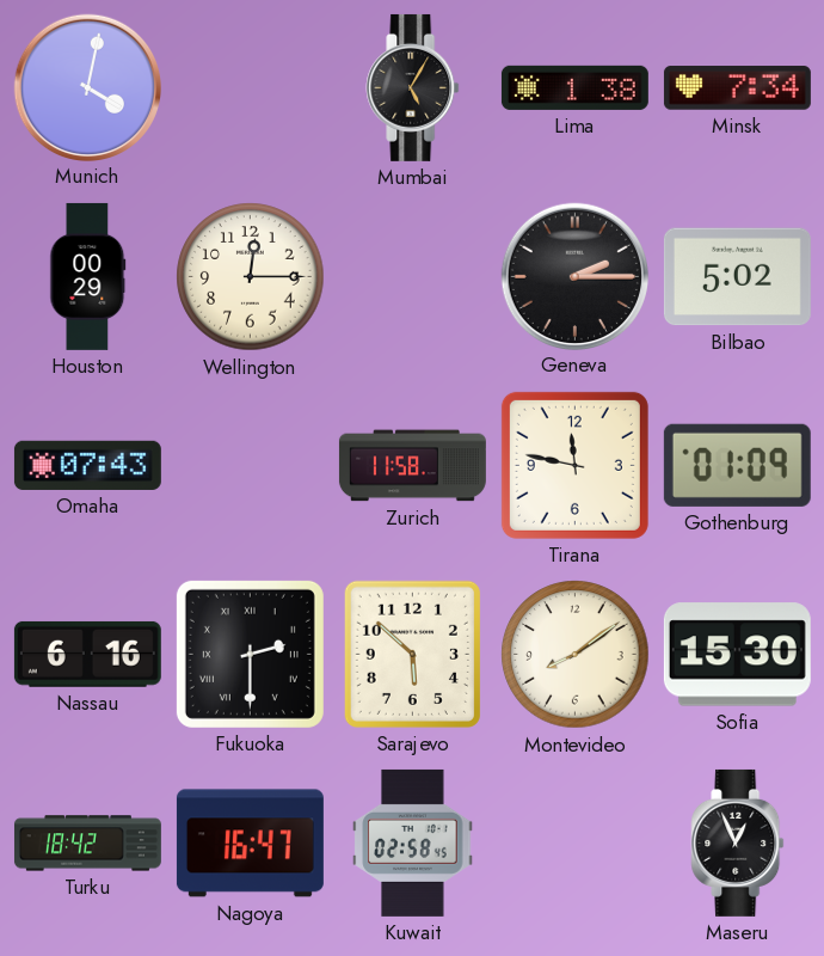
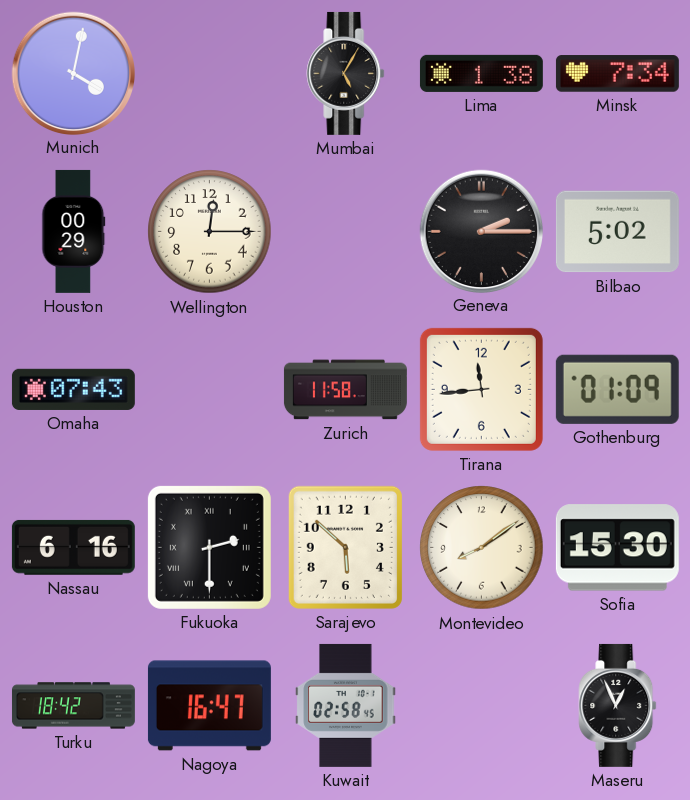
Tirana: 11:47 -> 11:44
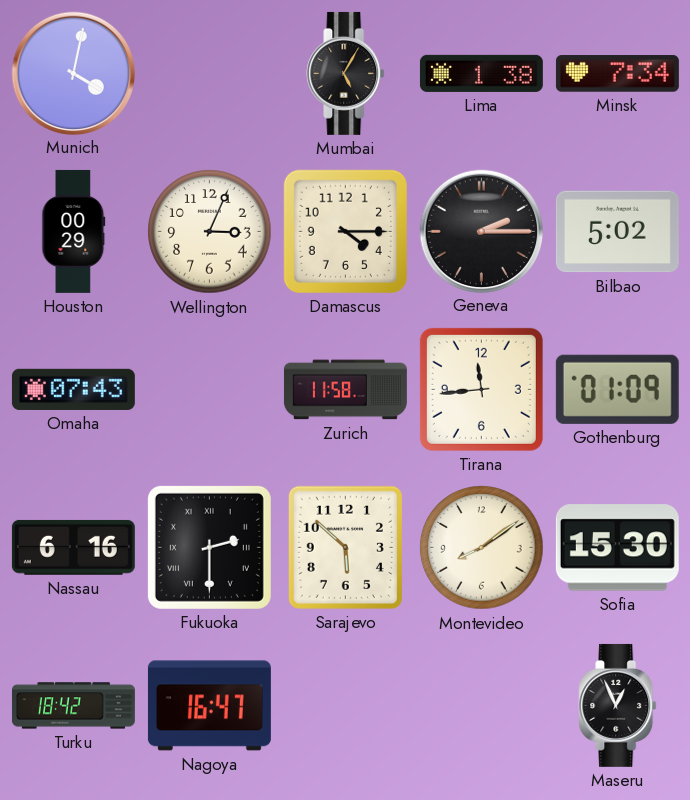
Wellington: 12:15 -> 3:04
Damascus: none -> 4:15
Kuwait: 02:58 -> none
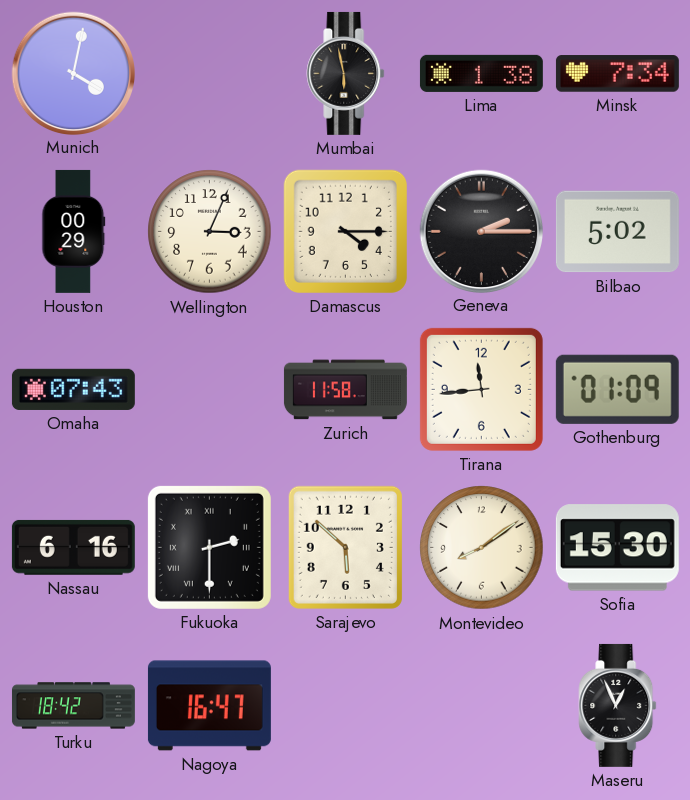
Mumbai: 5:05 -> 5:58
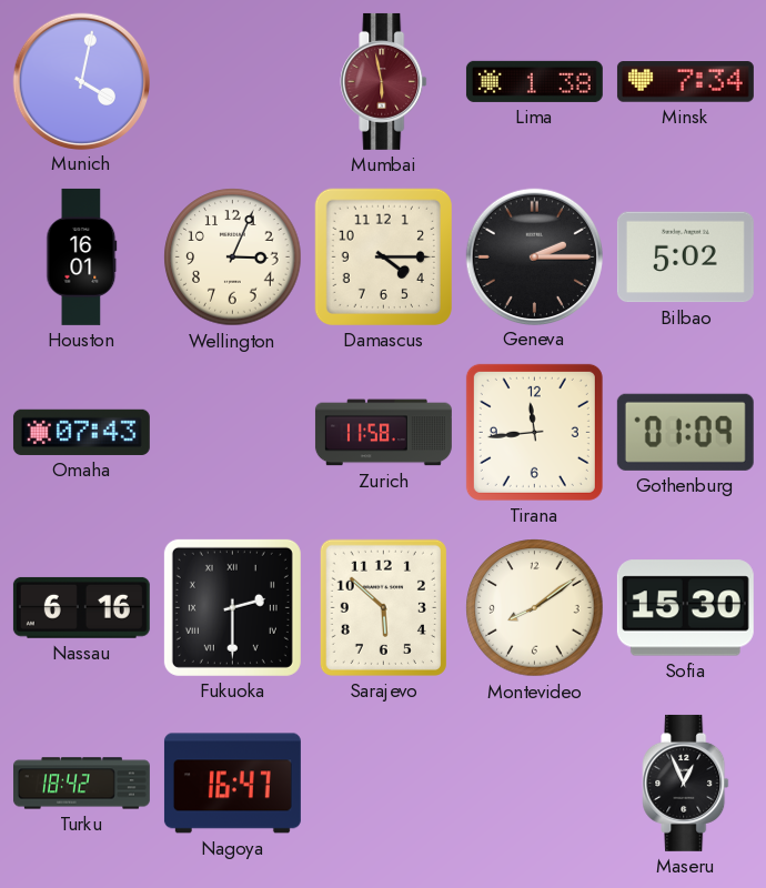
Mumbai dial: black -> burgundy
Houston: 00:29 -> 16:01
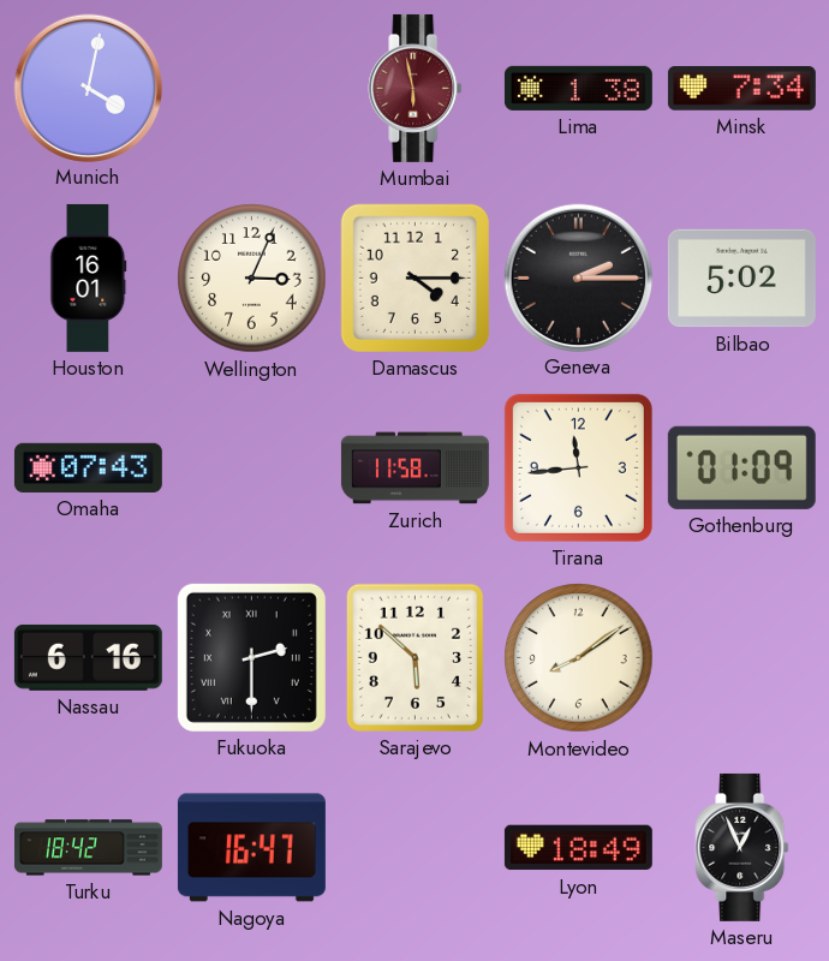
Sofia: 15:30 -> none
Lyon: none -> 18:49
